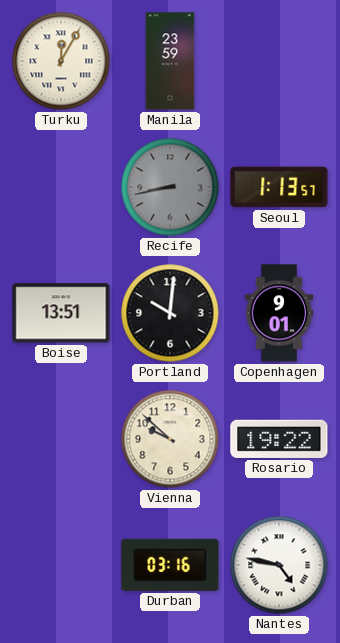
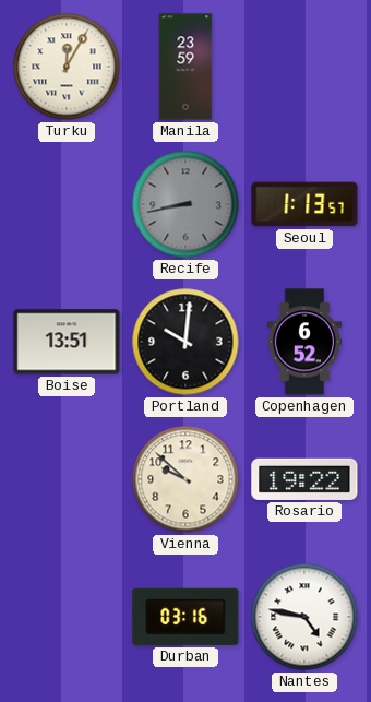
Copenhagen: 9:01 -> 6:52
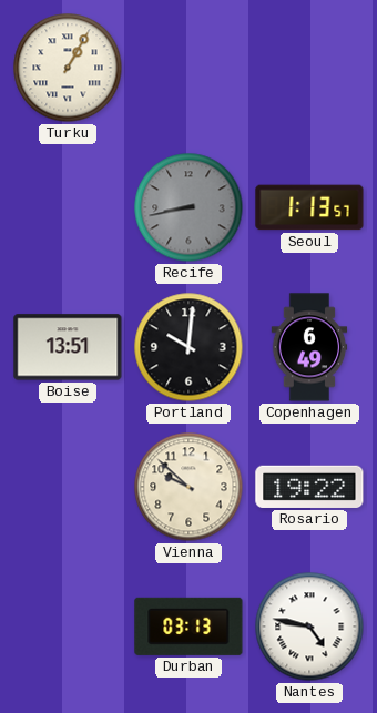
Turku: 12:05 -> 1:05
Manila: 23:59 -> none
Copenhagen: 6:52 -> 6:49
Durban: 03:16 -> 03:13
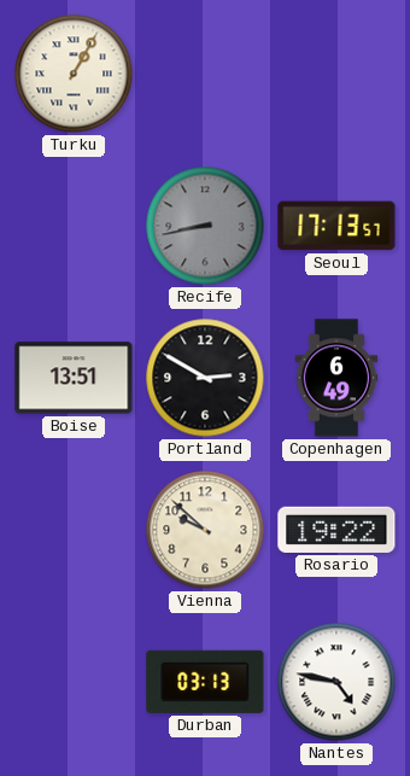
Seoul: 1:13 -> 17:13
Portland: 10:01 -> 2:50
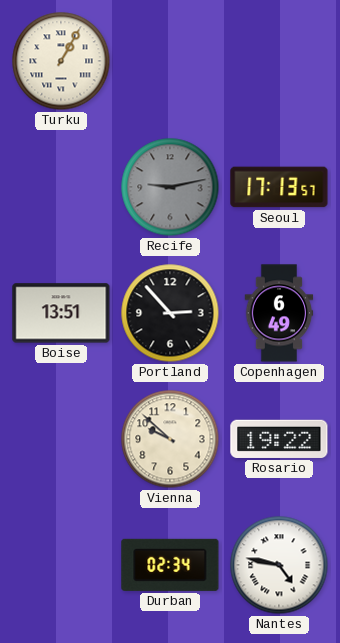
Recife: 8:43 -> 9:13
Portland: 2:50 -> 2:53
Durban: 03:13 -> 02:34
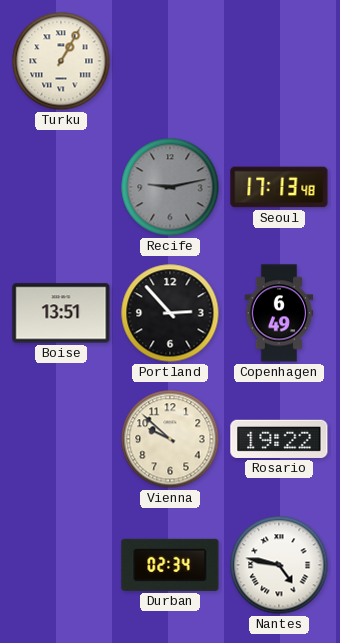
Seoul: 17:13:57 -> 17:13:48
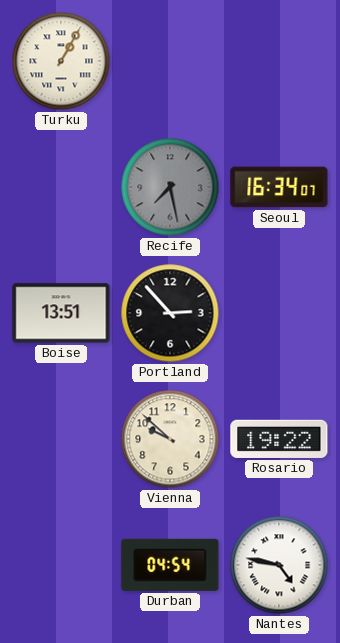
Recife: 9:13 -> 7:28
Seoul: 17:13 -> 16:34
Copenhagen: 6:49 -> none
Durban: 02:34 -> 04:54
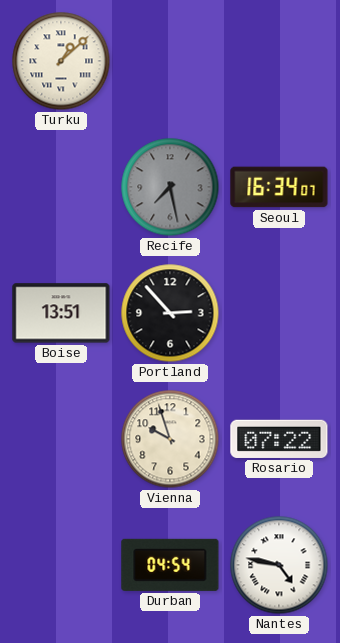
Turku: 1:05 -> 1:08
Vienna: 9:52 -> 9:57
Rosario: 19:22 -> 07:22
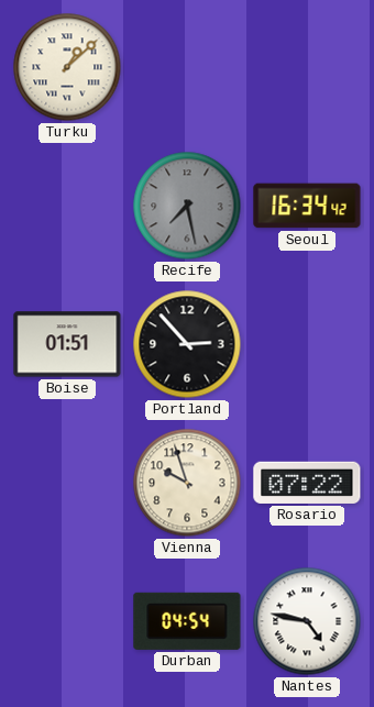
Seoul: 16:34:07 -> 16:34:42
Boise: 13:51 -> 01:51
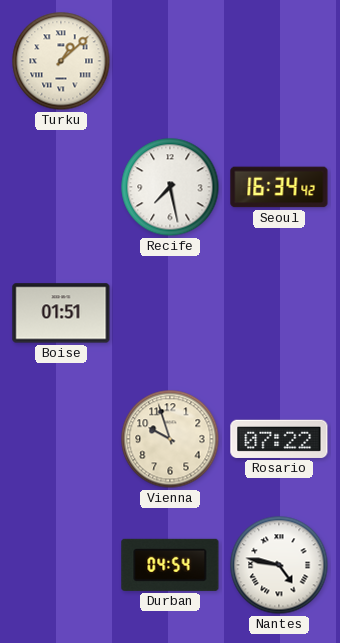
Recife dial: grey -> white
Portland: 2:53 -> none
